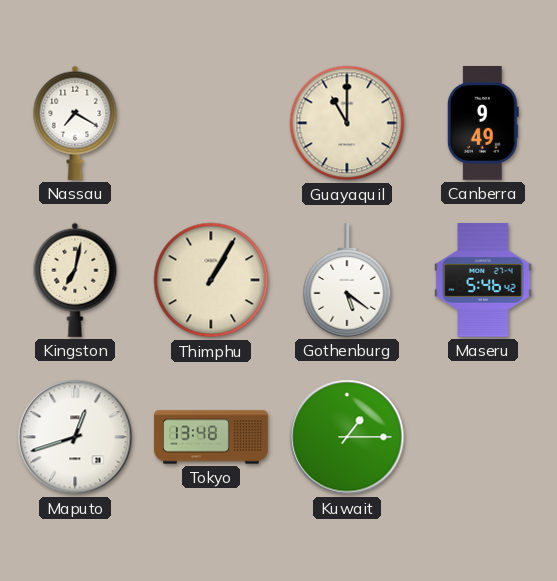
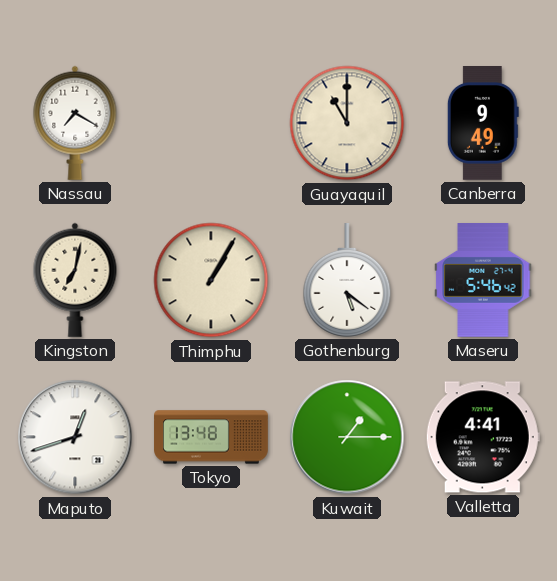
Valletta: none -> 4:41
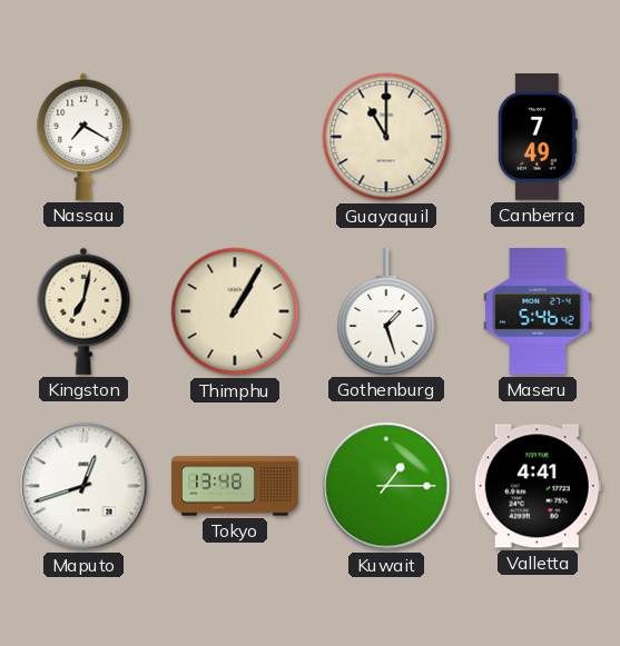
Canberra: 9:49 -> 7:49
Gothenburg: 5:21 -> 1:27
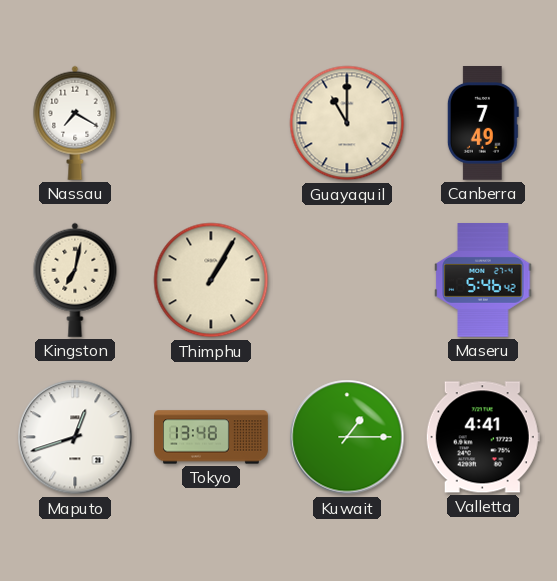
Gothenburg: 1:27 -> none
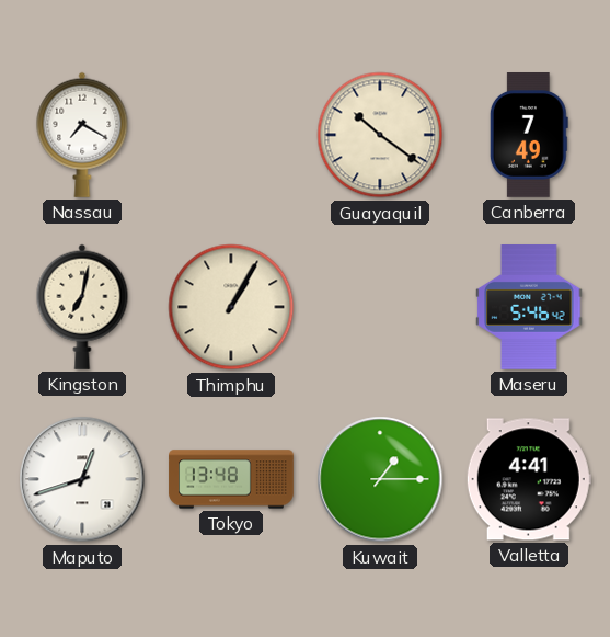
Guayaquil: 11:00 -> 10:21
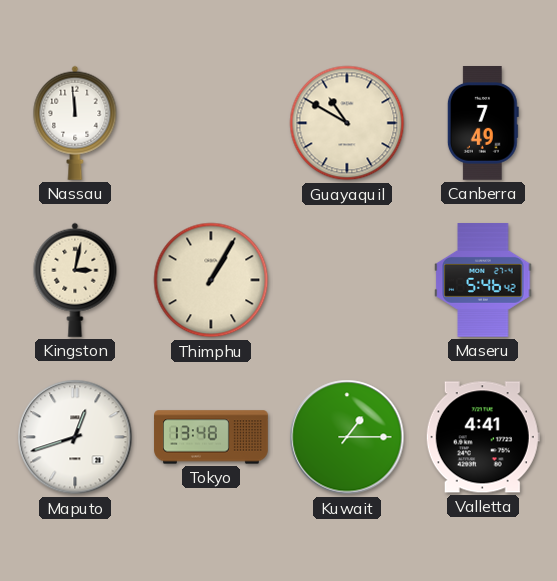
Nassau: 7:20 -> 11:59
Guayaquil: 10:21 -> 10:50
Kingston: 7:02 -> 3:02
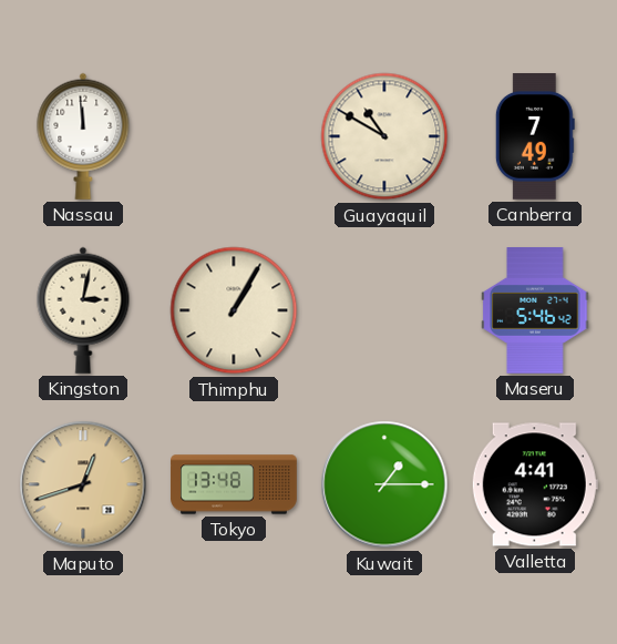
Maputo dial: white -> champagne
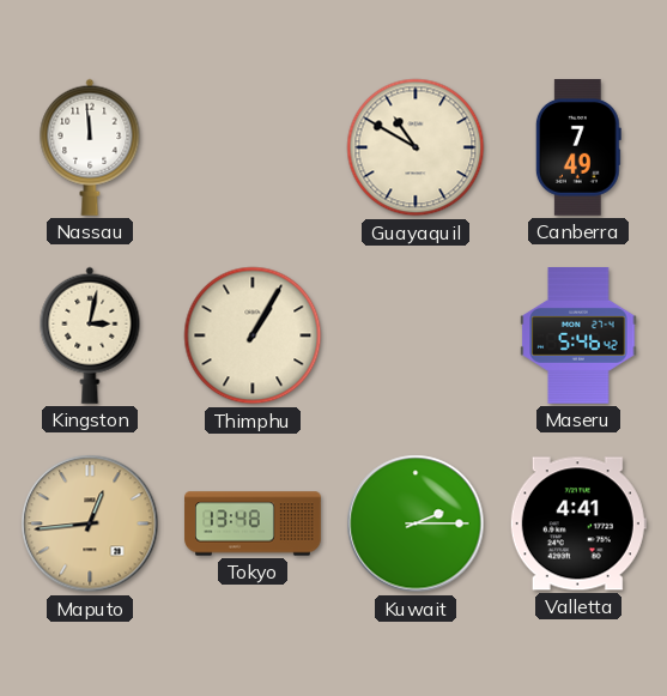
Maputo: 12:42 -> 12:44
Kuwait: 1:15 -> 2:15
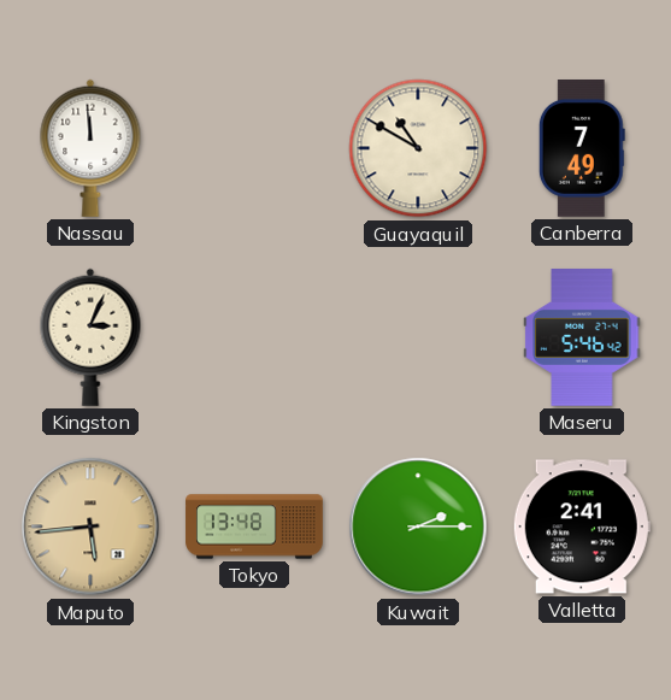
Kingston: 3:02 -> 3:04
Thimphu: 1:05 -> none
Maputo: 12:44 -> 5:44
Valletta: 4:41 -> 2:41
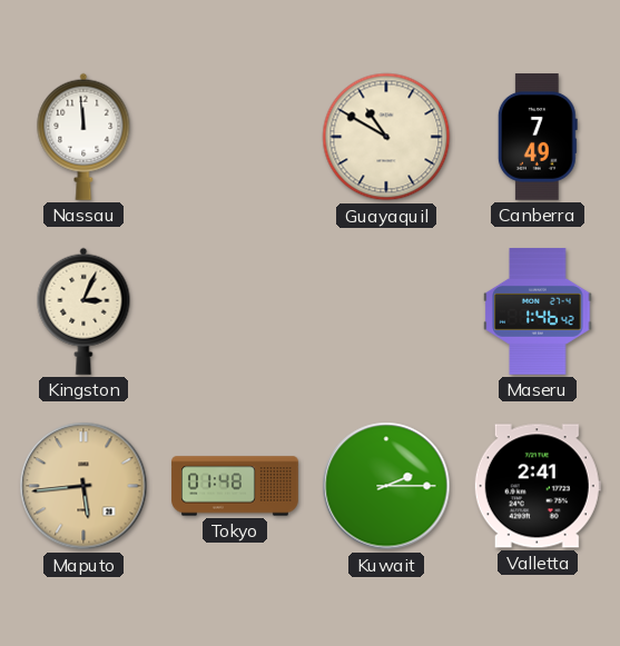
Maseru: 5:46 -> 1:46
Tokyo: 13:48 -> 01:48
